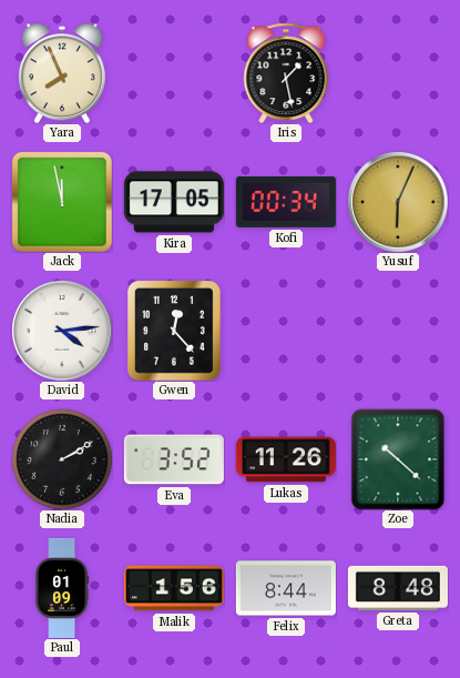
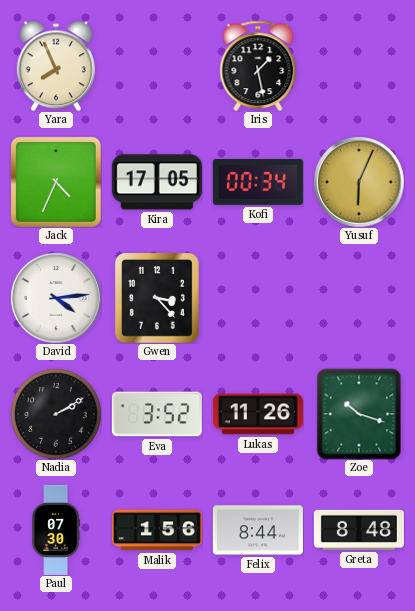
Jack: 11:58 -> 4:34
Gwen: 12:23 -> 3:23
Zoe: 10:22 -> 10:18
Paul: 01:09 -> 07:30
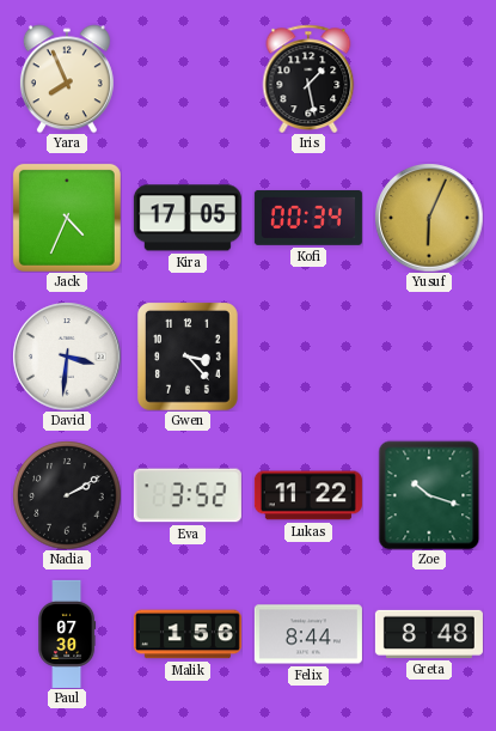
David: 4:14 -> 3:31
Lukas: 11:26 -> 11:22
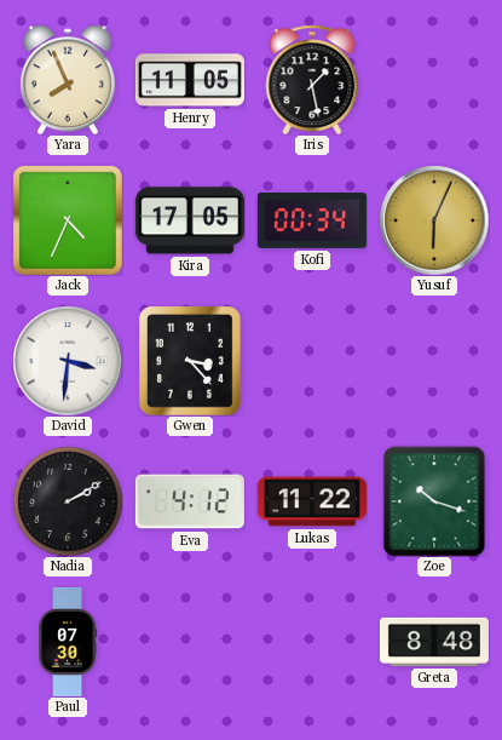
Henry: none -> 11:05
Eva: 3:52 -> 4:12
Malik: 1:56 -> none
Felix: 8:44 -> none
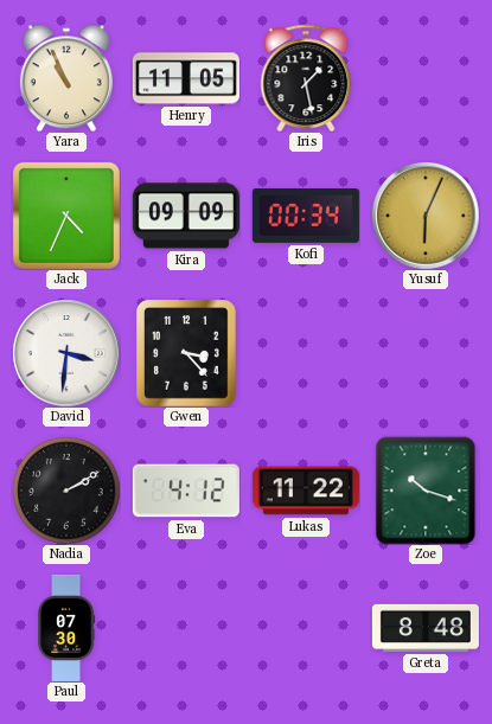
Yara: 7:56 -> 10:56
Kira: 17:05 -> 09:09
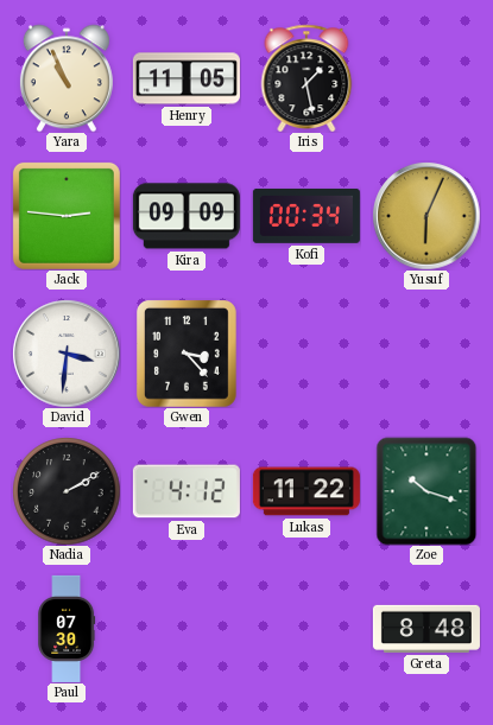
Jack: 4:34 -> 2:46
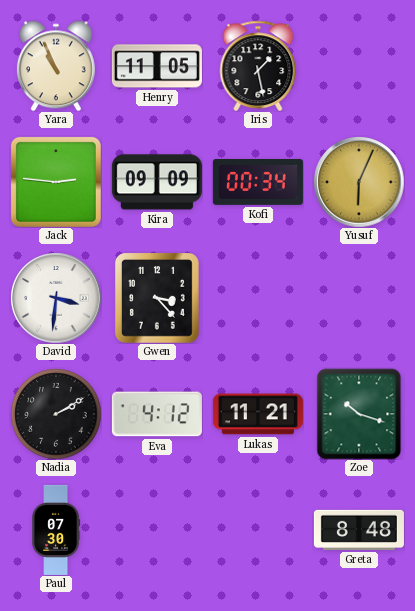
Lukas: 11:22 -> 11:21
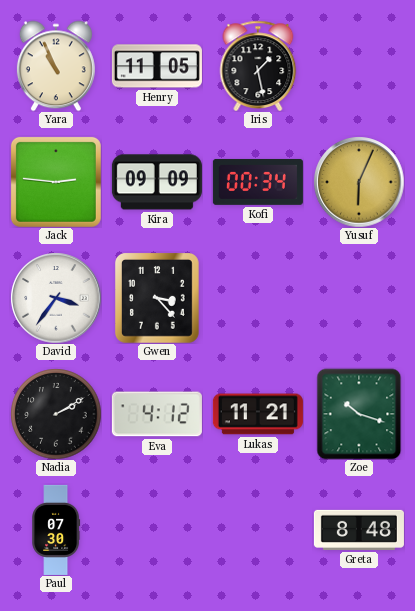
David: 3:31 -> 3:36
